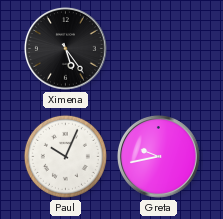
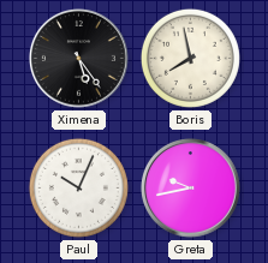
Boris: none -> 7:58
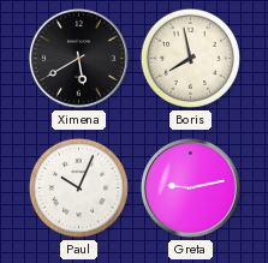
Ximena: 5:24 -> 5:40
Greta: 9:43 -> 9:13
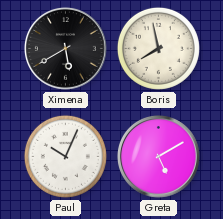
Greta: 9:13 -> 5:10
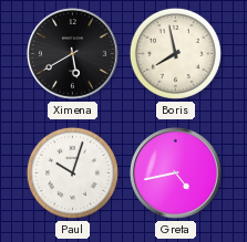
Paul: 10:04 -> 10:03
Greta: 5:10 -> 4:43
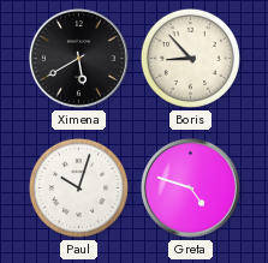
Boris: 7:58 -> 8:53
Greta: 4:43 -> 4:48
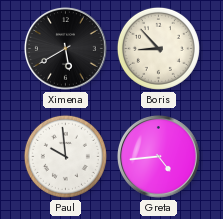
Paul: 10:03 -> 9:59
Greta: 4:48 -> 4:44
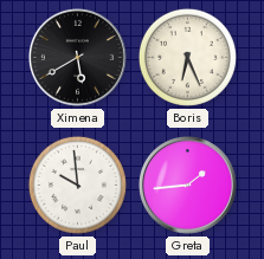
Boris: 8:53 -> 6:26
Greta: 4:44 -> 1:44
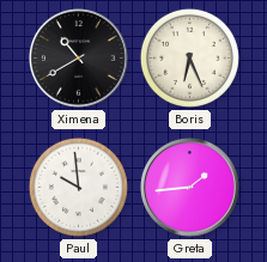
Ximena: 5:40 -> 10:40
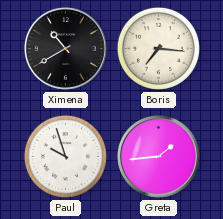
Boris: 6:26 -> 7:16
Paul: 9:59 -> 9:57
